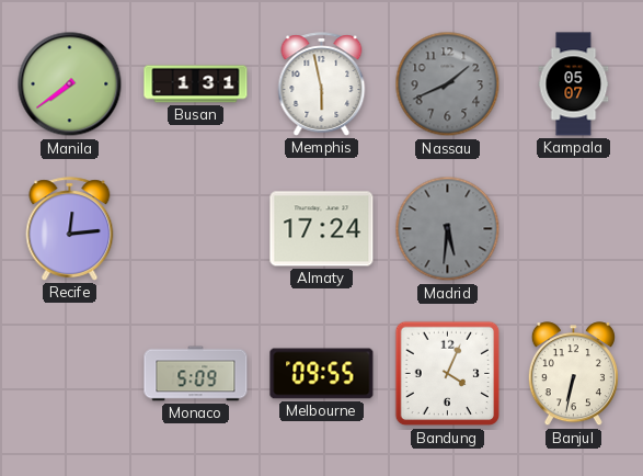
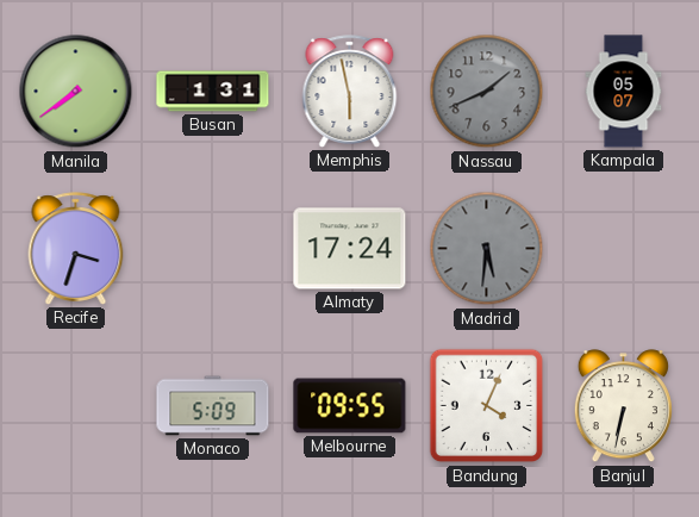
Recife: 12:14 -> 3:33
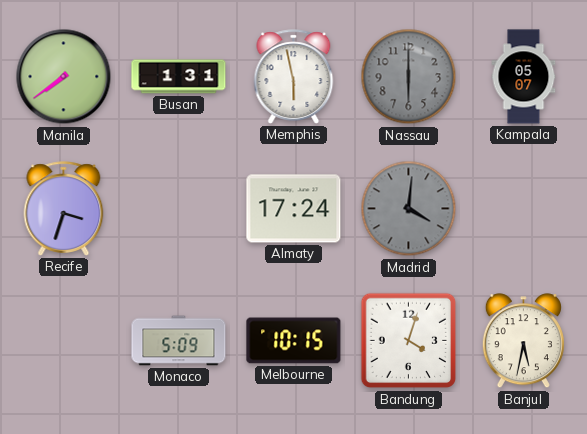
Nassau: 1:41 -> 6:00
Madrid: 5:31 -> 4:01
Melbourne: 09:55 -> 10:15
Bandung: 4:04 -> 4:03
Banjul: 6:32 -> 5:32
